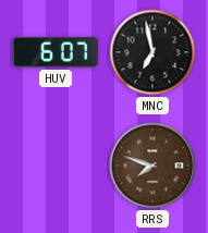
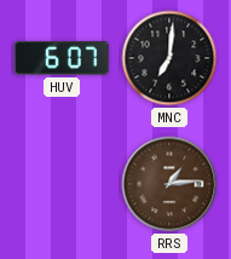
MNC: 6:58 -> 7:01
RRS: 7:48 -> 1:14
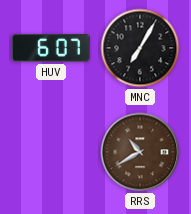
MNC: 7:01 -> 7:05
RRS: 1:14 -> 10:40
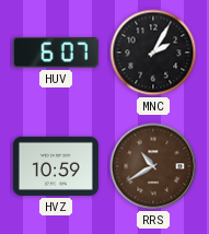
MNC: 7:05 -> 2:05
HVZ: none -> 10:59
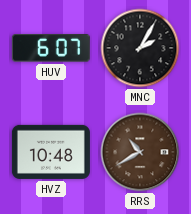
HVZ: 10:59 -> 10:48
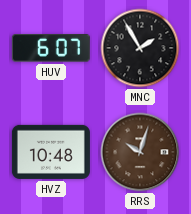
MNC: 2:05 -> 1:55
RRS: 10:40 -> 10:03
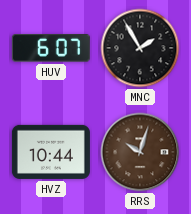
HVZ: 10:48 -> 10:44
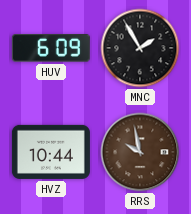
HUV: 6:07 -> 6:09
RRS: 10:03 -> 9:58
